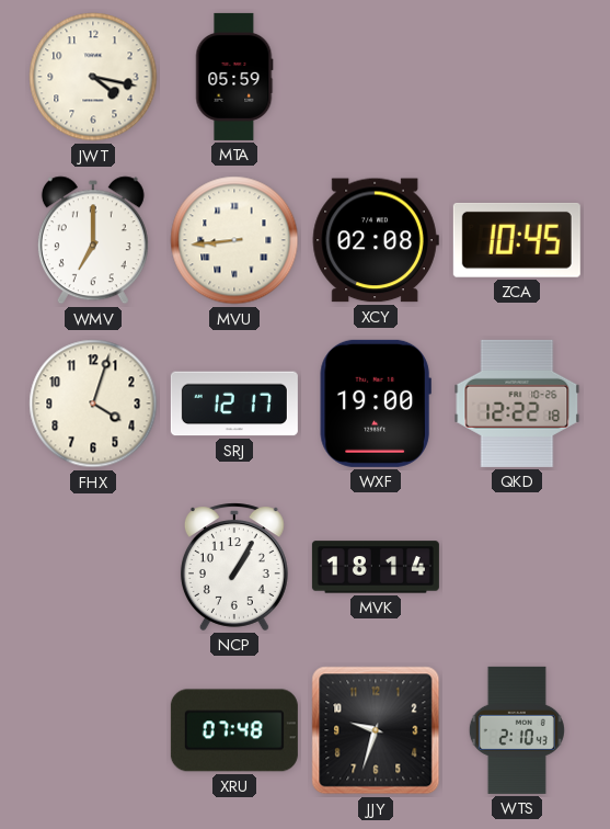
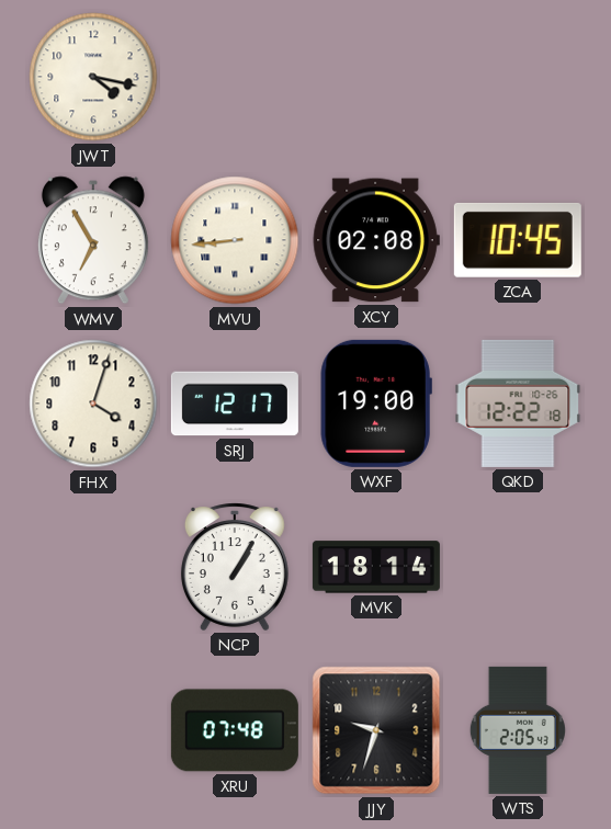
MTA: 05:59 -> none
WMV: 7:00 -> 6:55
WTS: 2:10 -> 2:05
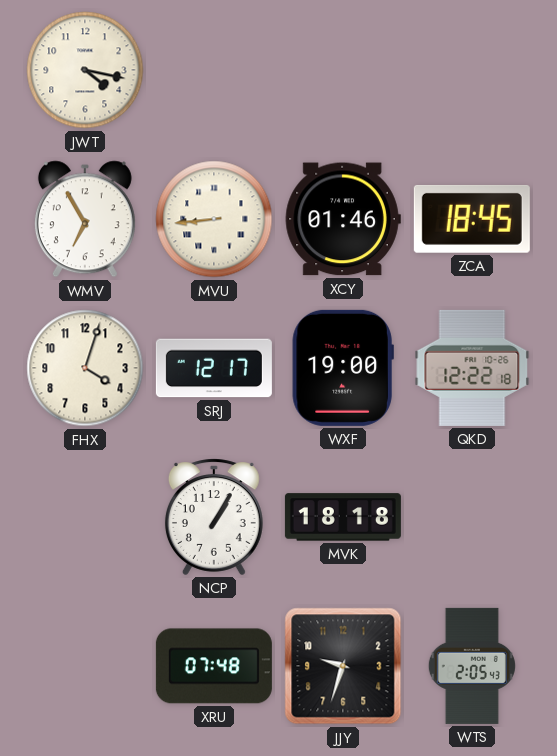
XCY: 02:08 -> 01:46
ZCA: 10:45 -> 18:45
MVK: 18:14 -> 18:18
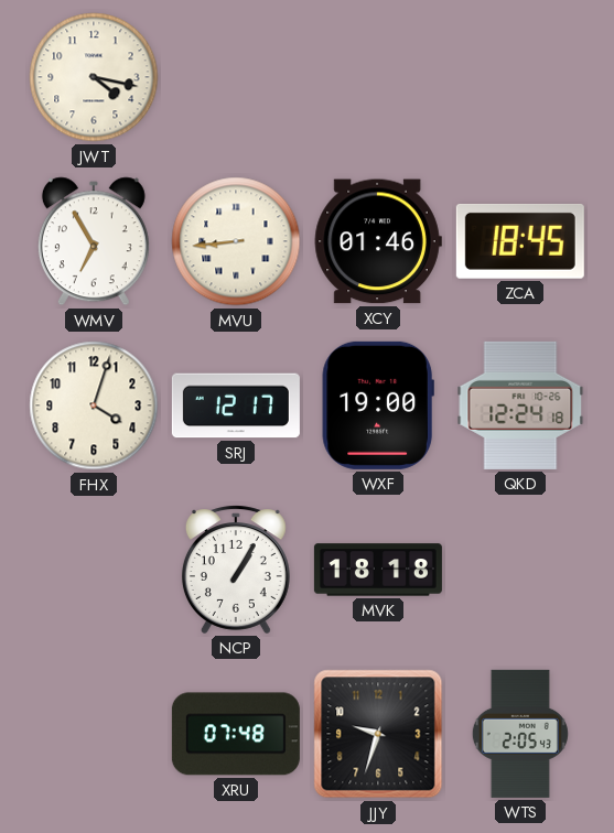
QKD: 12:22 -> 12:24
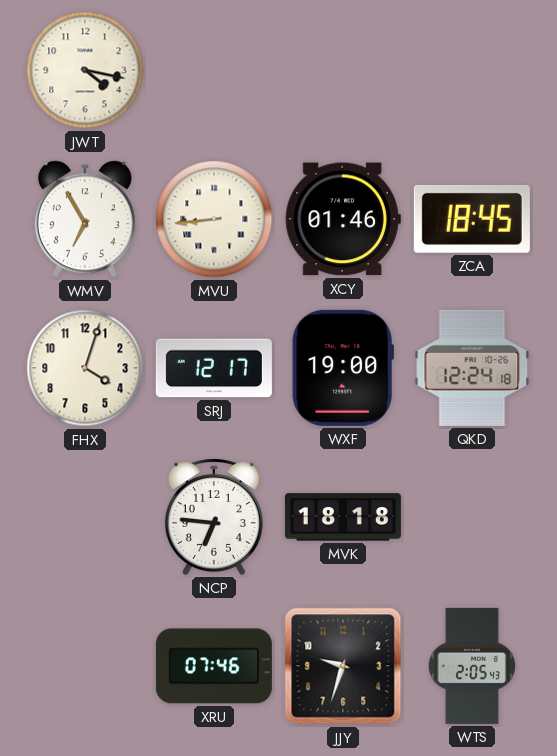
NCP: 1:05 -> 6:46
XRU: 07:48 -> 07:46
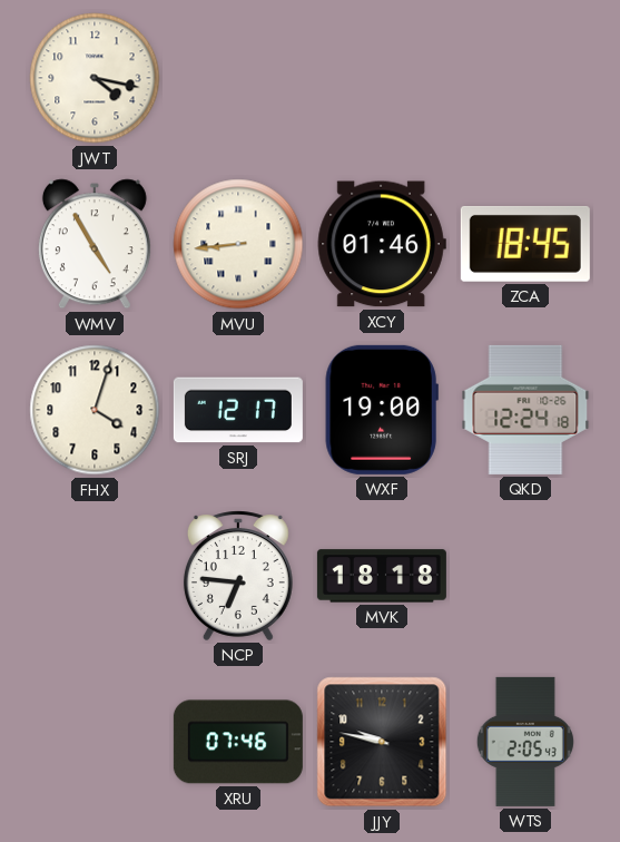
WMV: 6:55 -> 4:55
JJY: 9:33 -> 9:47
